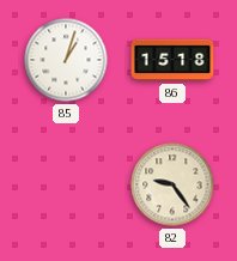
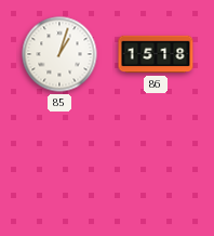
82: 9:24 -> none
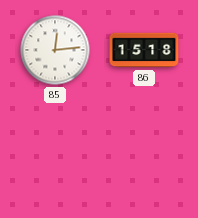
85: 1:03 -> 12:14
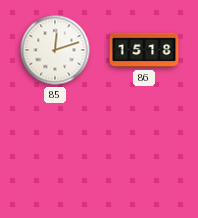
85: 12:14 -> 12:12
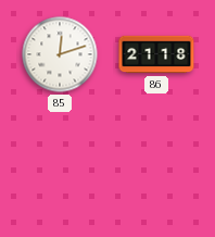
86: 15:18 -> 21:18
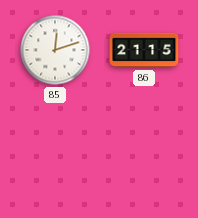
86: 21:18 -> 21:15
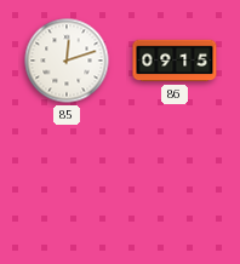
86: 21:15 -> 09:15
